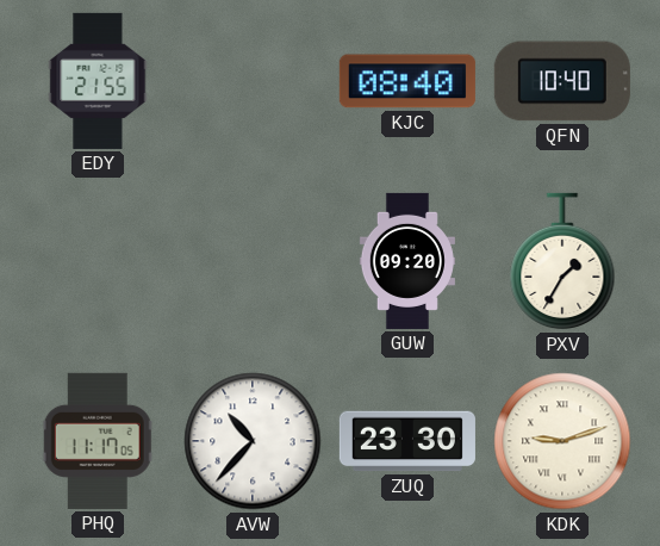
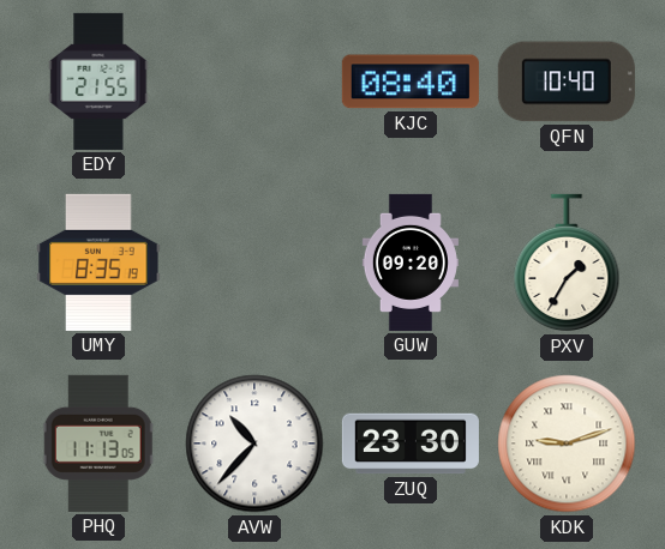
UMY: none -> 8:35
PHQ: 11:17 -> 11:13
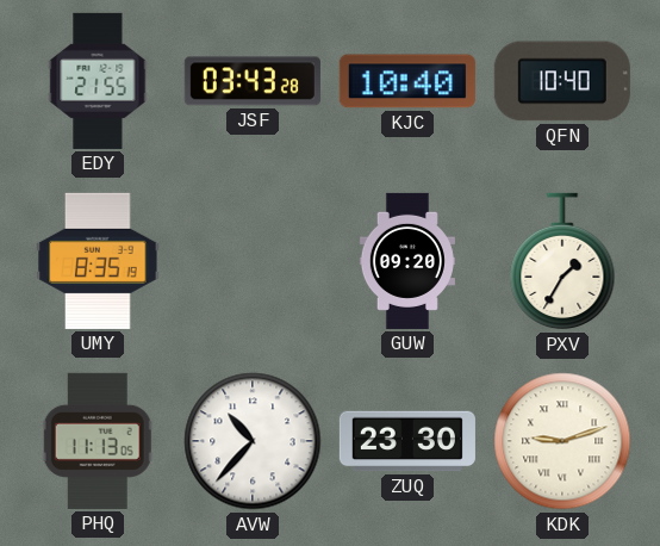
JSF: none -> 03:43
KJC: 08:40 -> 10:40
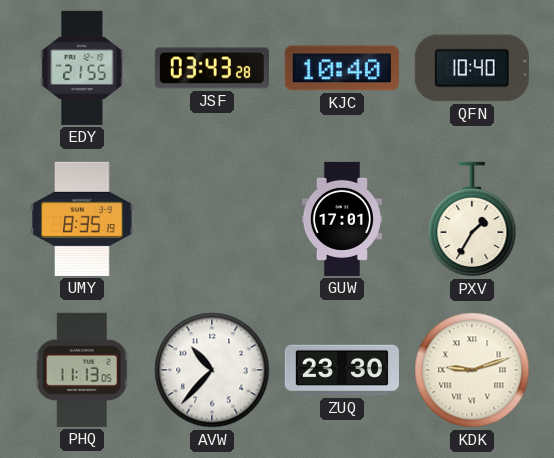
GUW: 09:20 -> 17:01
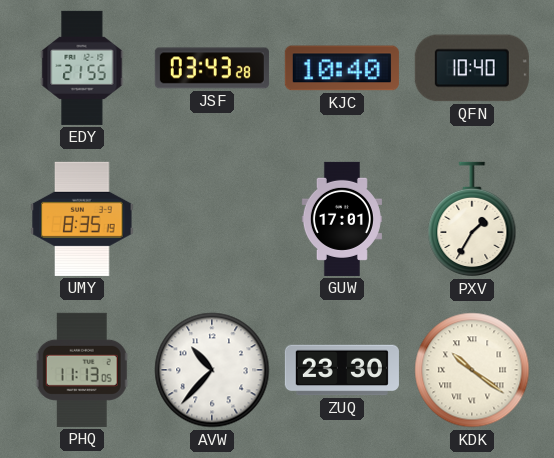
KDK: 9:12 -> 10:21
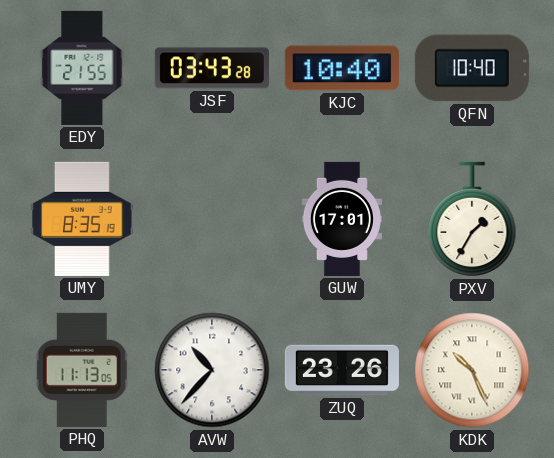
ZUQ: 23:30 -> 23:26
KDK: 10:21 -> 10:26
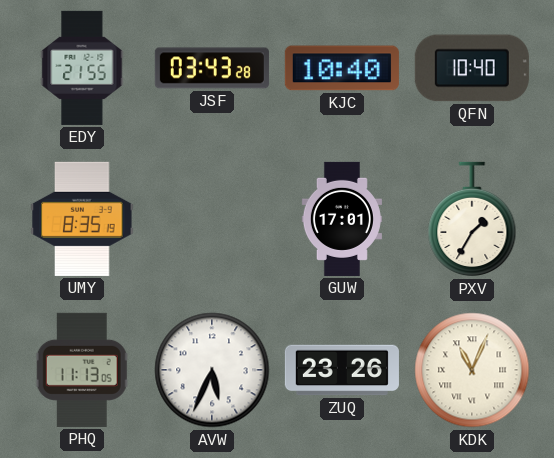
AVW: 10:37 -> 5:34
KDK: 10:26 -> 11:04
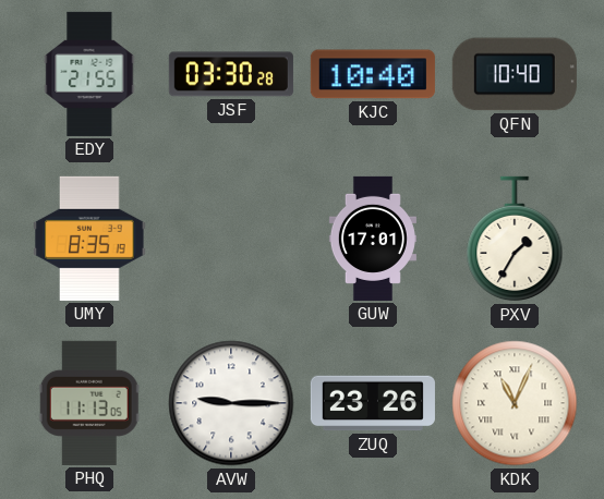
JSF: 03:43 -> 03:30
AVW: 5:34 -> 9:15
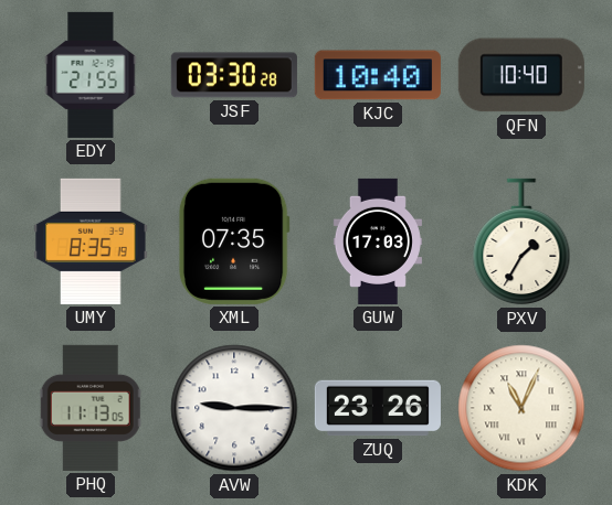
XML: none -> 07:35
GUW: 17:01 -> 17:03
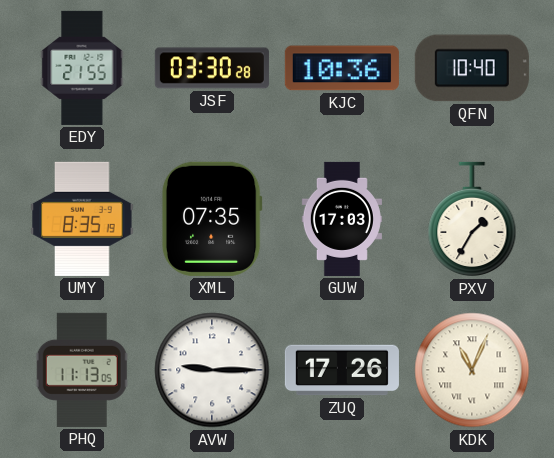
KJC: 10:40 -> 10:36
ZUQ: 23:26 -> 17:26
